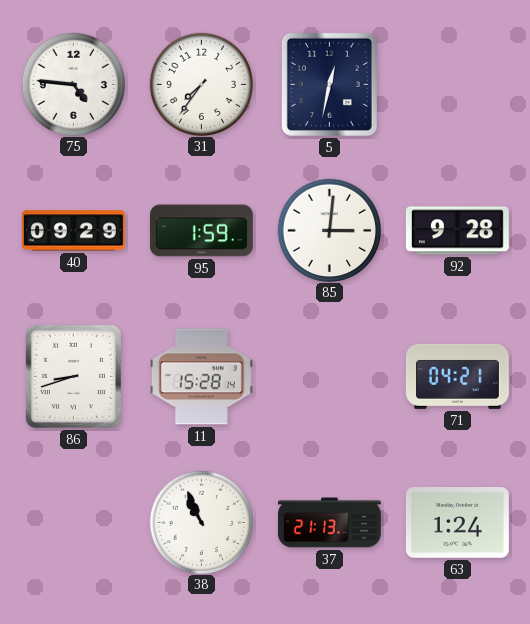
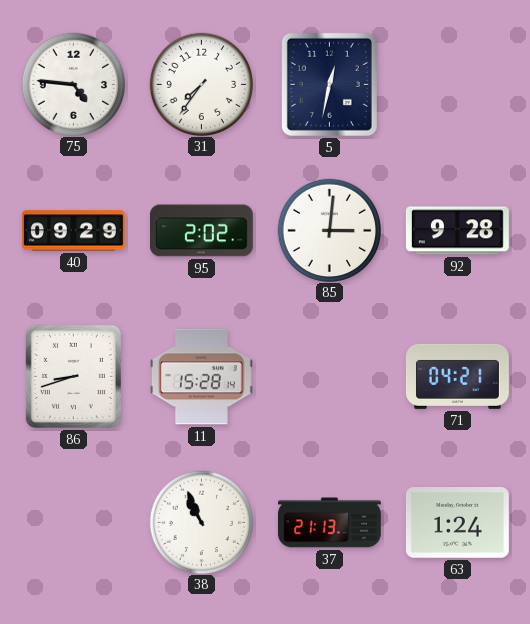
95: 1:59 -> 2:02
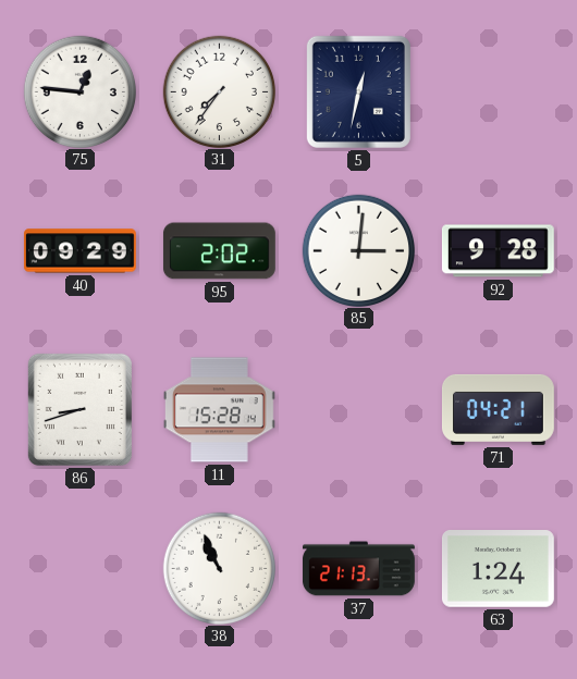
75: 4:46 -> 12:46
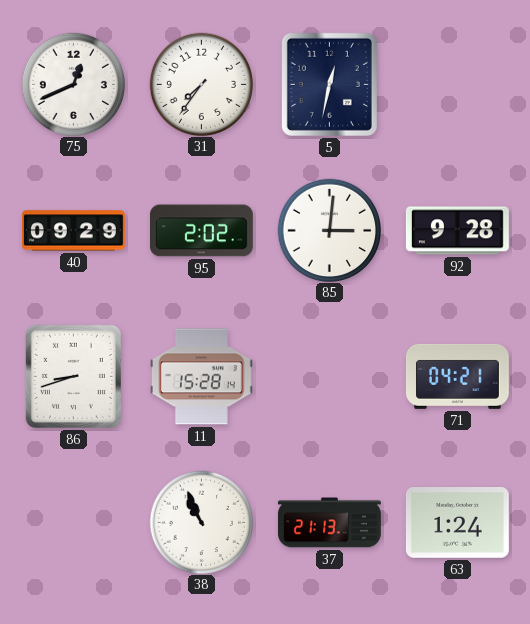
75: 12:46 -> 12:41
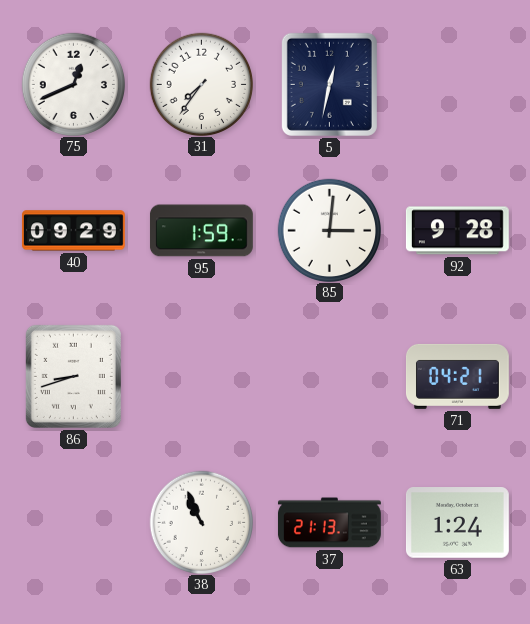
95: 2:02 -> 1:59
11: 15:28 -> none
